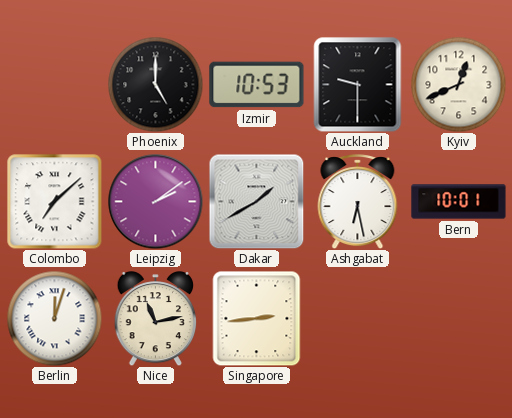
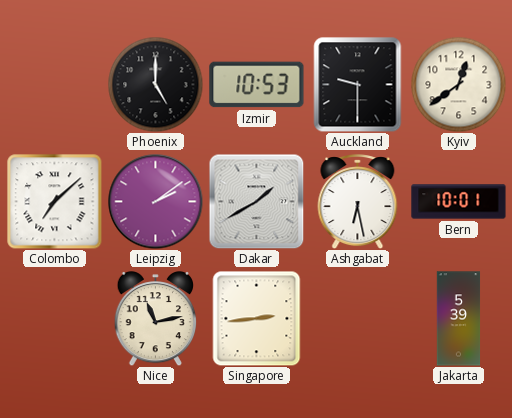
Kyiv: 12:41 -> 12:39
Berlin: 12:03 -> none
Jakarta: none -> 5:39
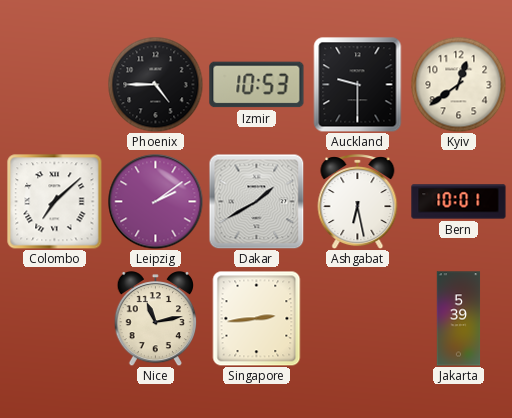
Phoenix: 5:00 -> 4:45
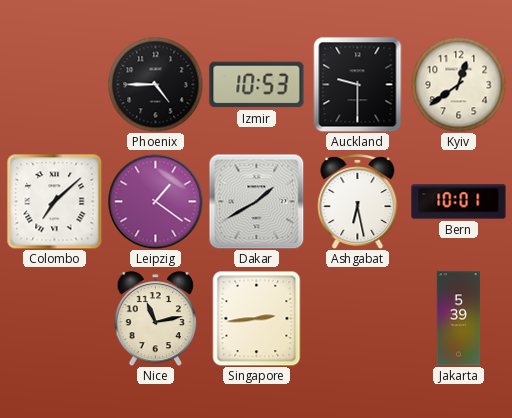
Leipzig: 2:09 -> 1:21
